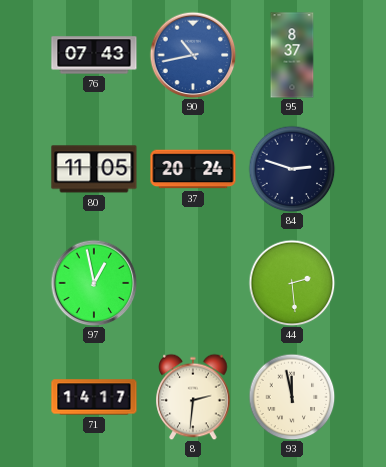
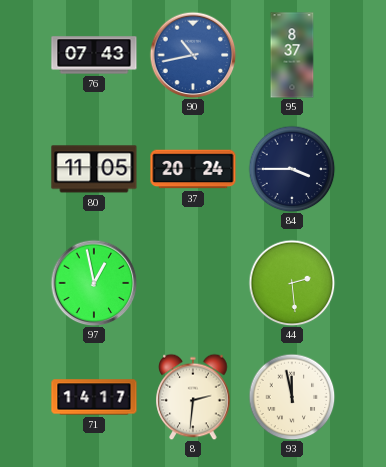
84: 2:48 -> 3:45
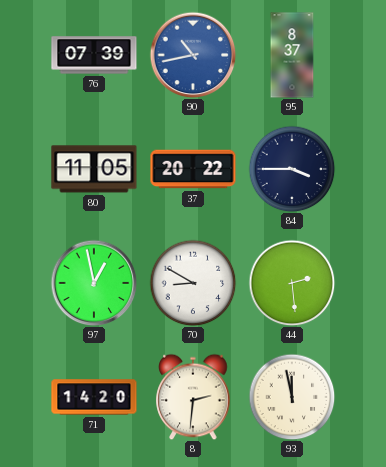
76: 07:43 -> 07:39
37: 20:24 -> 20:22
70: none -> 8:50
71: 14:17 -> 14:20
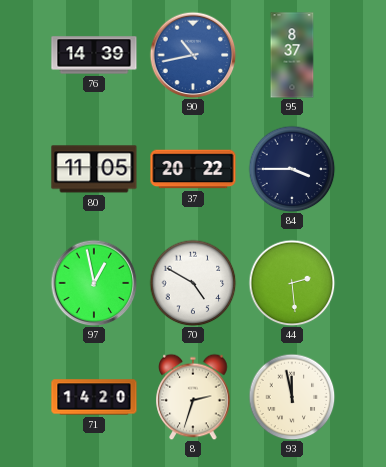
76: 07:39 -> 14:39
70: 8:50 -> 4:50
8: 2:31 -> 2:33
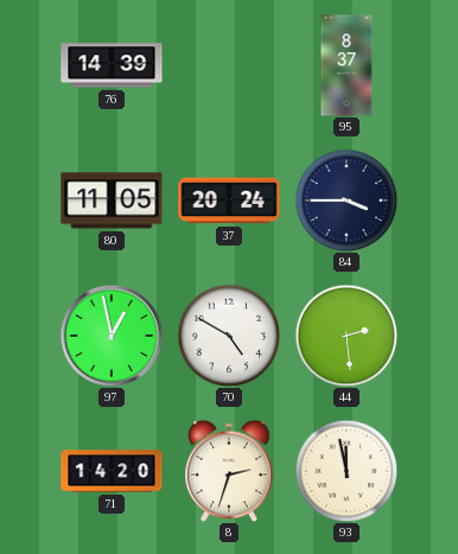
90: 10:43 -> none
37: 20:22 -> 20:24
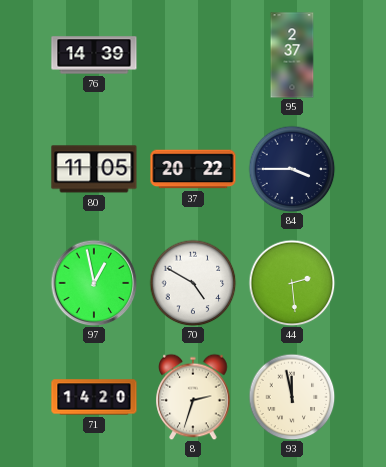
95: 8:37 -> 2:37
37: 20:24 -> 20:22
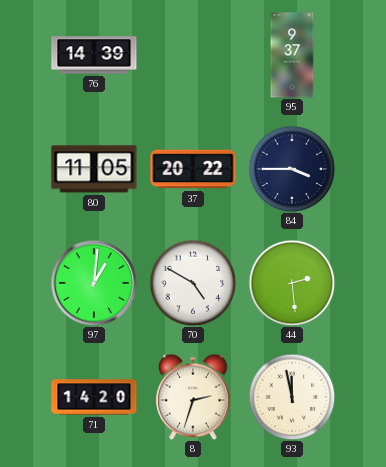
95: 2:37 -> 9:37
97: 12:58 -> 1:01
